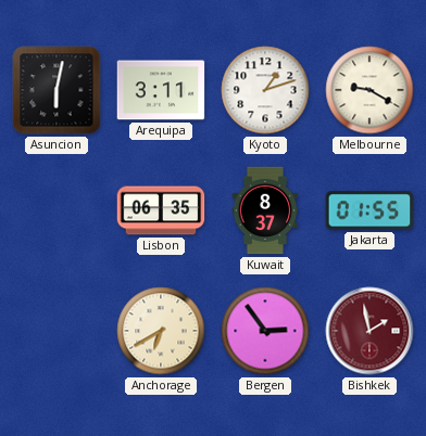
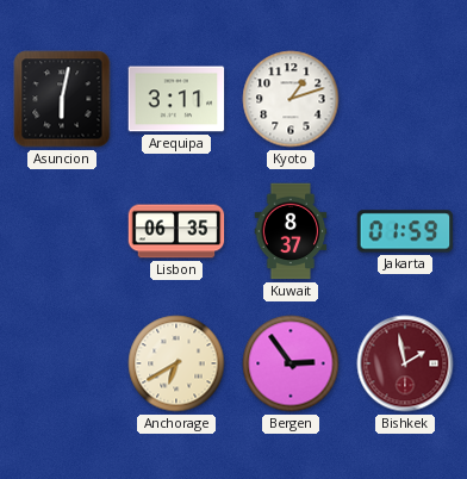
Melbourne: 9:20 -> none
Jakarta: 01:55 -> 01:59
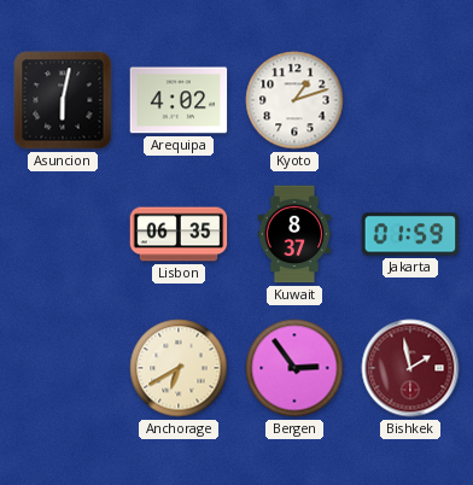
Arequipa: 3:11 -> 4:02
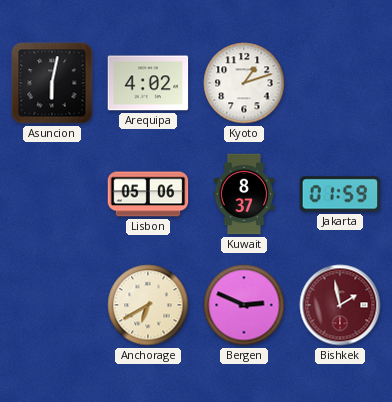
Lisbon: 06:35 -> 05:06
Bergen: 2:54 -> 2:49
